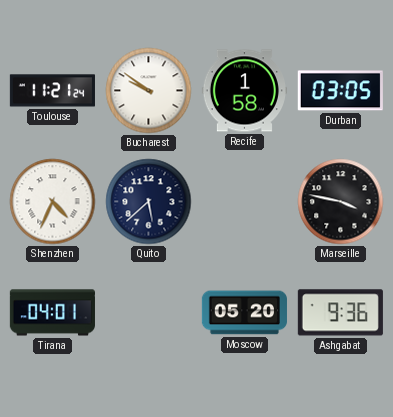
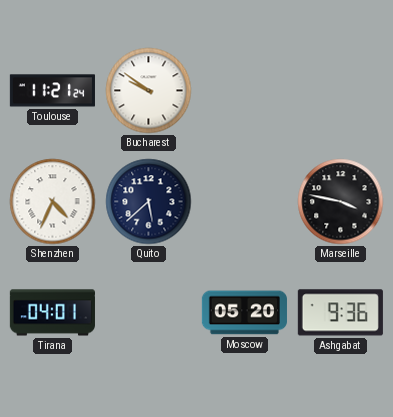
Recife: 1:58 -> none
Durban: 03:05 -> none
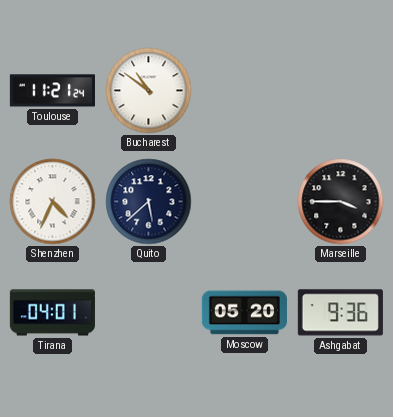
Bucharest: 9:51 -> 10:51
Marseille: 3:47 -> 3:45
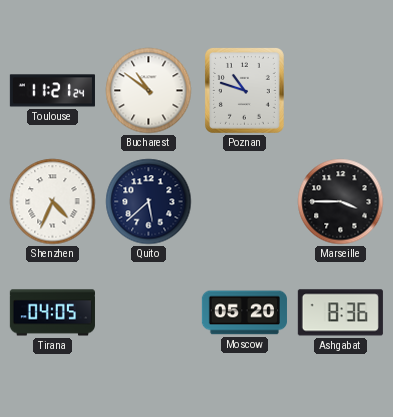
Poznan: none -> 10:48
Tirana: 04:01 -> 04:05
Ashgabat: 9:36 -> 8:36
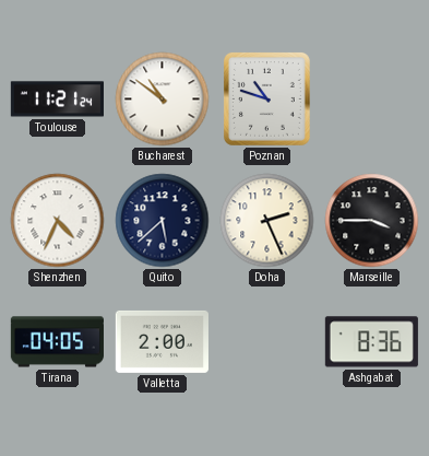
Doha: none -> 2:26
Valletta: none -> 2:00
Moscow: 05:20 -> none
